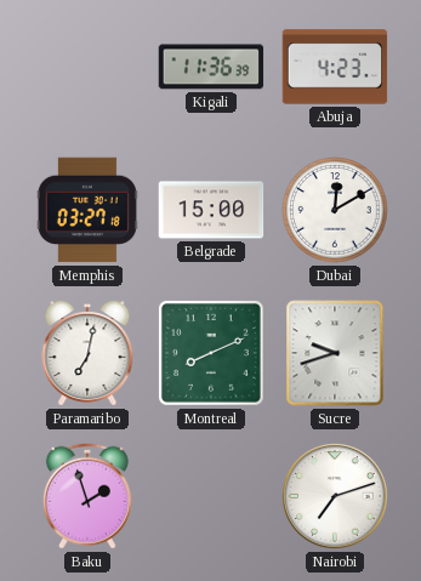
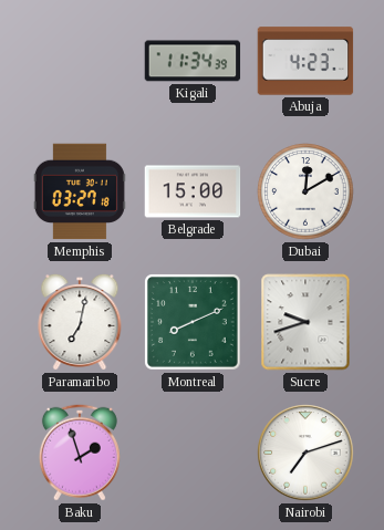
Kigali: 11:36 -> 11:34
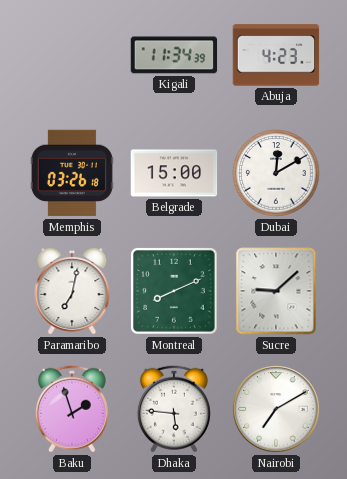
Memphis: 03:27 -> 03:26
Sucre: 9:42 -> 9:08
Dhaka: none -> 5:46
Nairobi: 7:12 -> 7:10
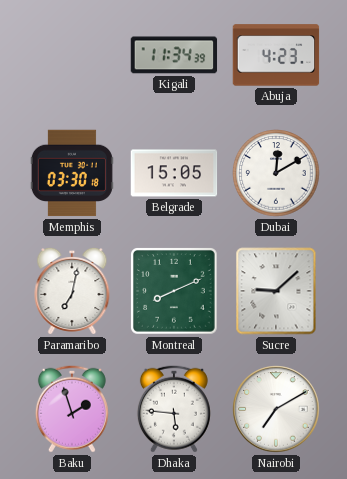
Memphis: 03:26 -> 03:30
Belgrade: 15:00 -> 15:05
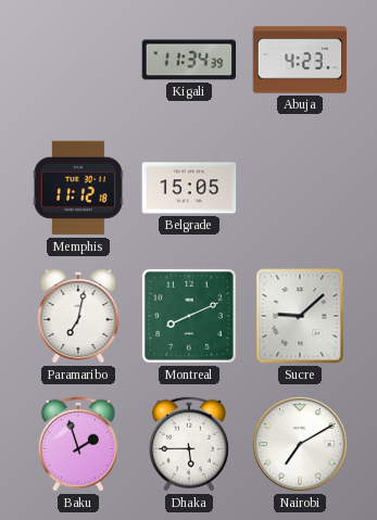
Memphis: 03:30 -> 11:12
Dubai: 12:10 -> none
Dhaka: 5:46 -> 5:45
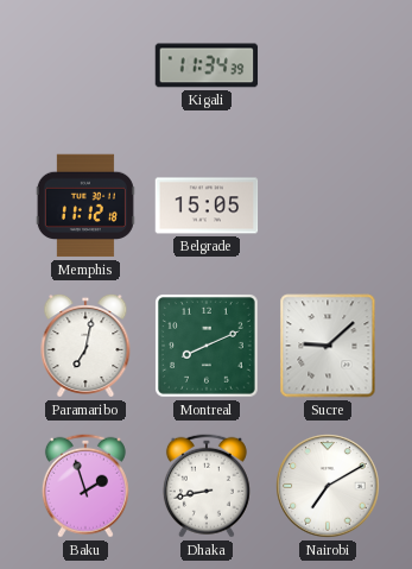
Abuja: 4:23 -> none
Dhaka: 5:45 -> 8:43
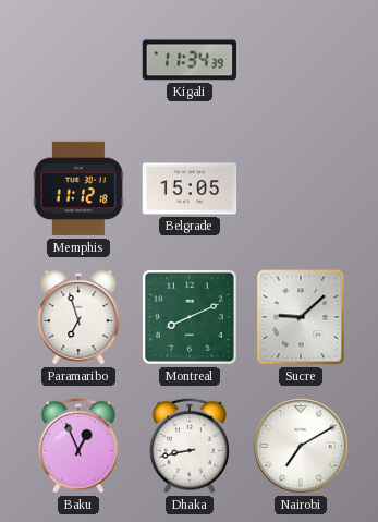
Paramaribo: 7:02 -> 6:57
Baku: 1:57 -> 12:56
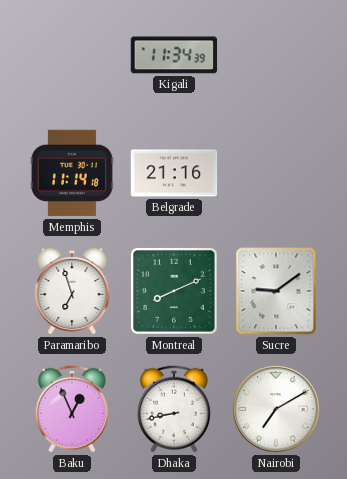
Memphis: 11:12 -> 11:14
Belgrade: 15:05 -> 21:16
Sucre: 9:08 -> 9:09
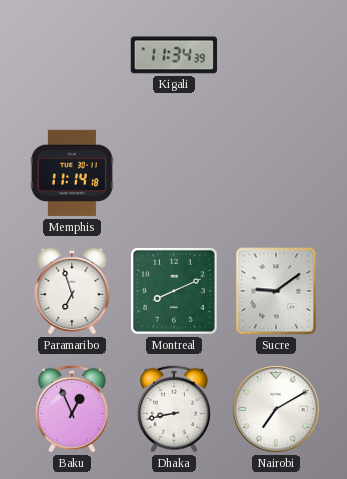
Belgrade: 21:16 -> none
